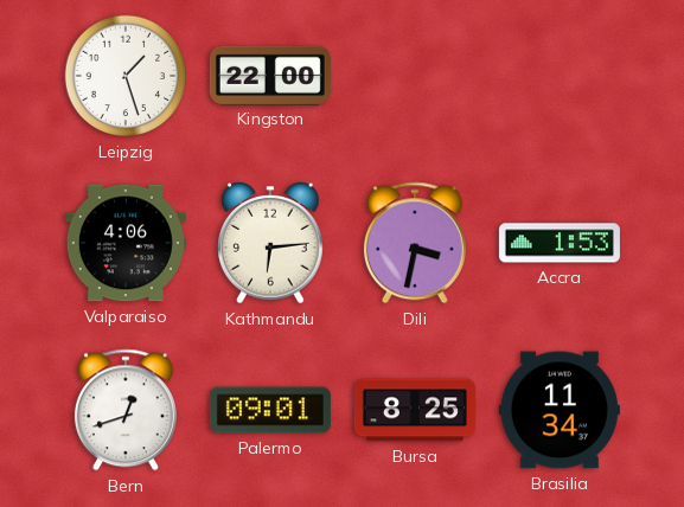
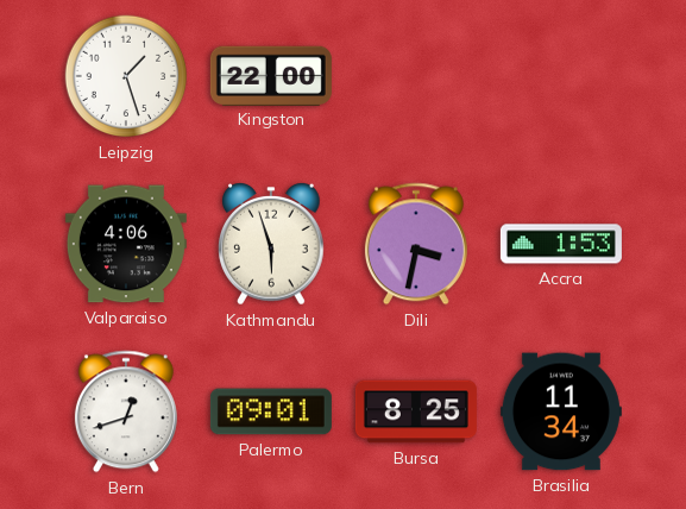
Kathmandu: 6:14 -> 5:57
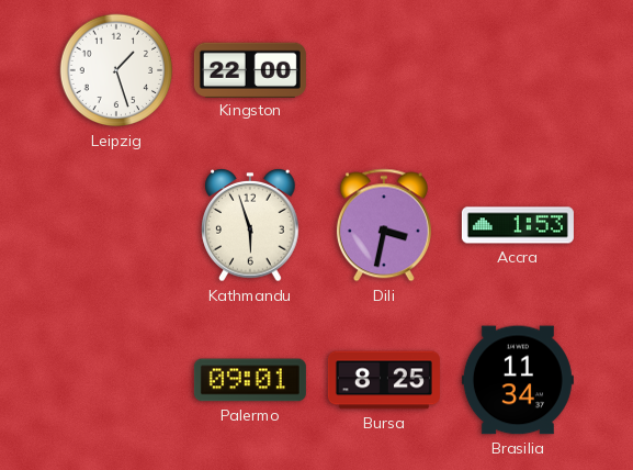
Valparaiso: 4:06 -> none
Bern: 12:42 -> none
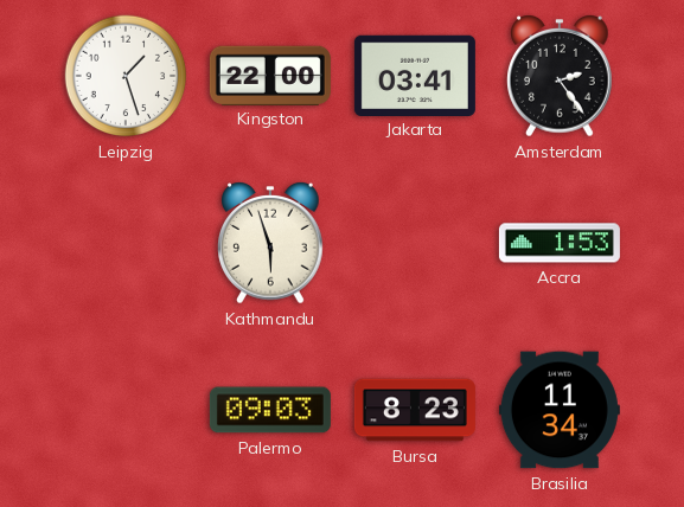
Jakarta: none -> 03:41
Amsterdam: none -> 2:24
Dili: 3:32 -> none
Palermo: 09:01 -> 09:03
Bursa: 8:25 -> 8:23
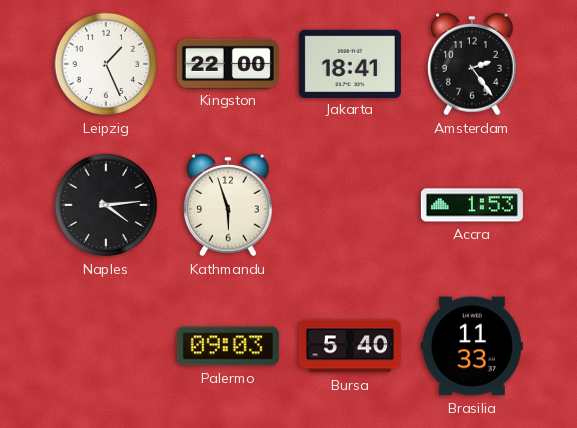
Leipzig: 1:27 -> 1:26
Jakarta: 03:41 -> 18:41
Naples: none -> 4:14
Bursa: 8:23 -> 5:40
Brasilia: 11:34 -> 11:33
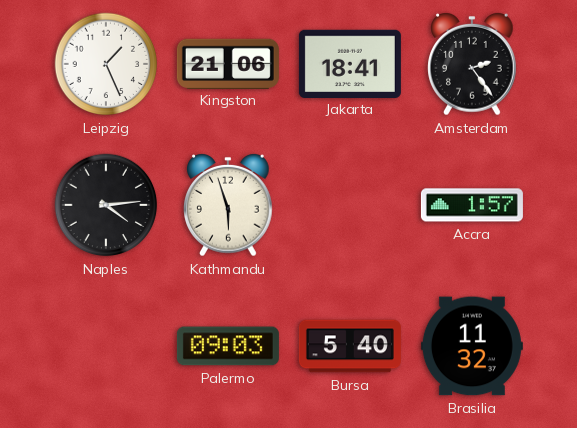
Kingston: 22:00 -> 21:06
Accra: 1:53 -> 1:57
Brasilia: 11:33 -> 11:32
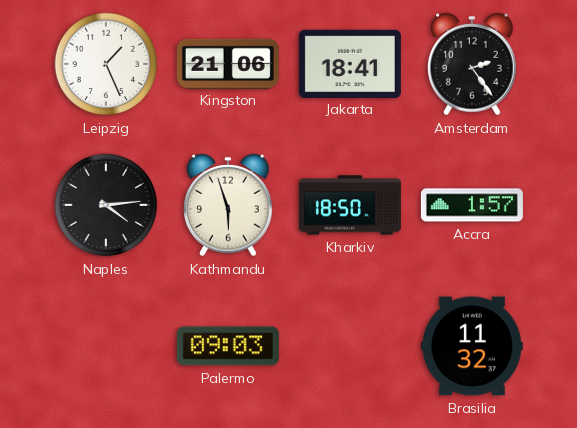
Kharkiv: none -> 18:50
Bursa: 5:40 -> none
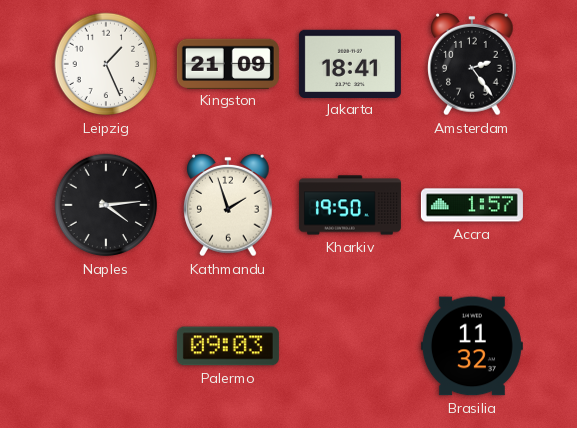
Kingston: 21:06 -> 21:09
Kathmandu: 5:57 -> 1:57
Kharkiv: 18:50 -> 19:50
